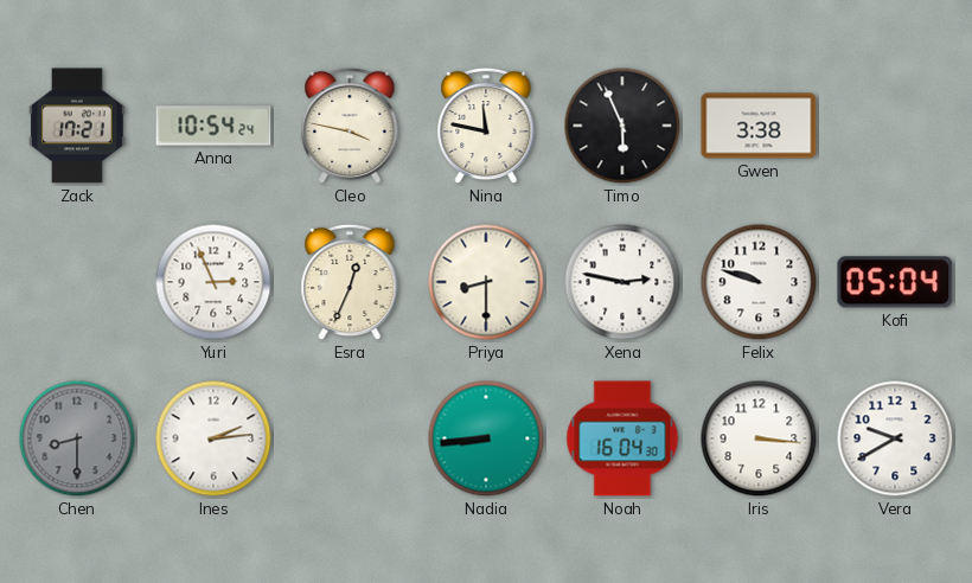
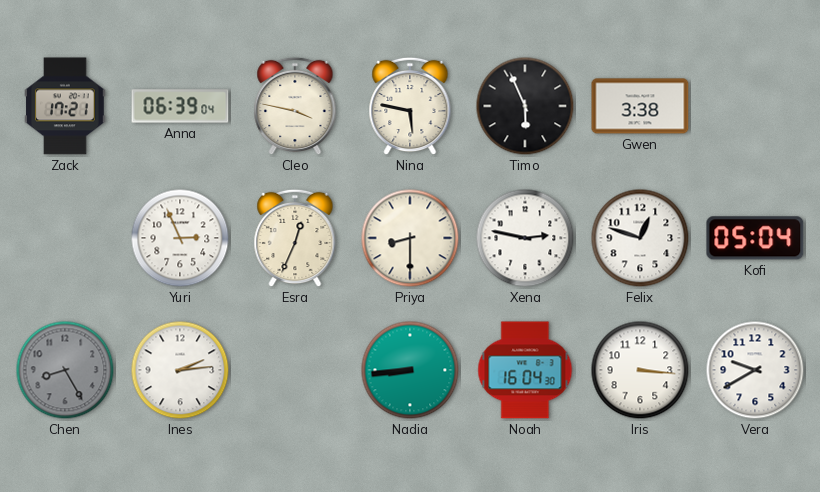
Anna: 10:54 -> 06:39
Nina: 11:47 -> 5:47
Felix: 9:48 -> 12:48
Chen: 8:30 -> 8:25
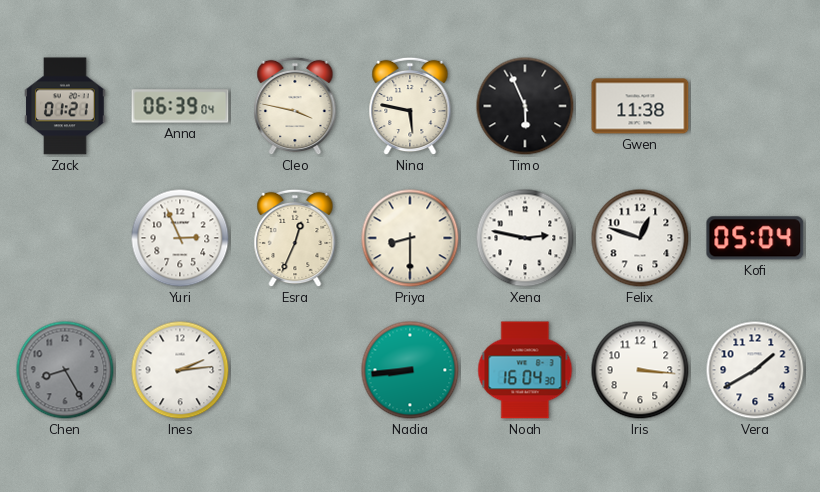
Zack: 17:21 -> 01:21
Gwen: 3:38 -> 11:38
Vera: 9:40 -> 1:40
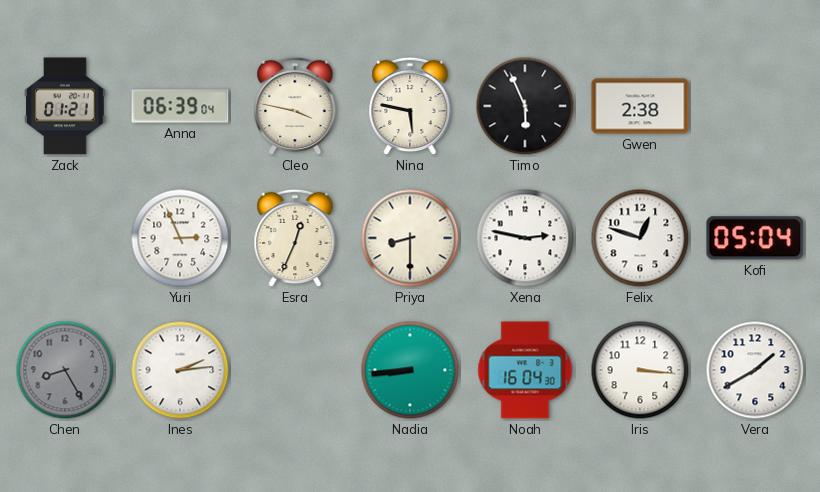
Gwen: 11:38 -> 2:38
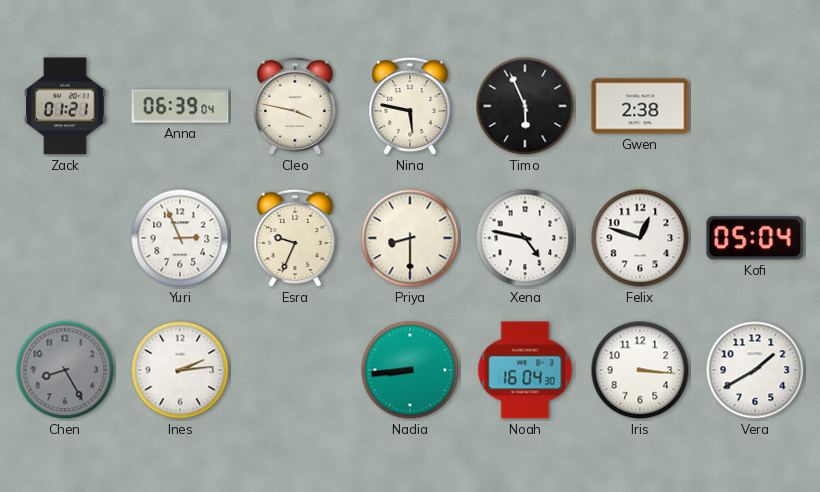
Esra: 12:34 -> 9:34
Xena: 2:47 -> 4:47
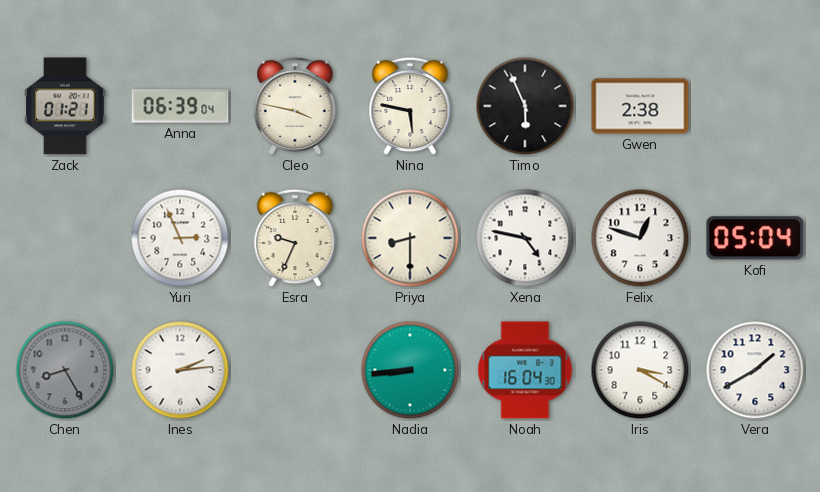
Iris: 3:16 -> 3:20
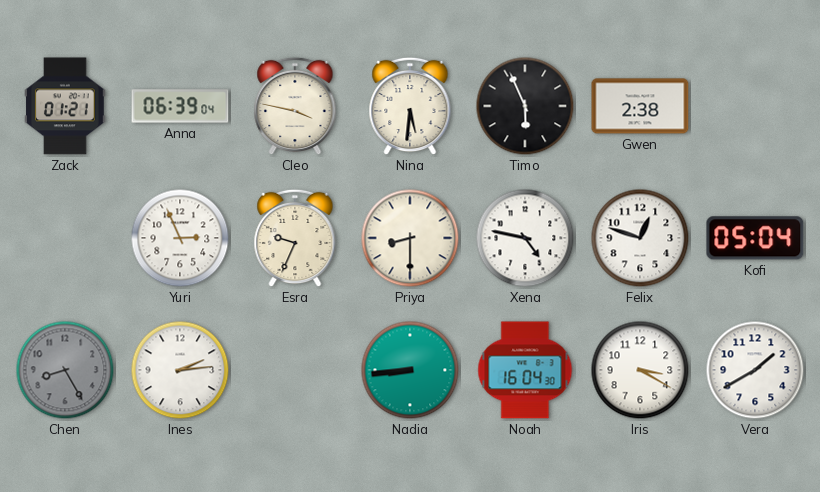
Nina: 5:47 -> 5:31
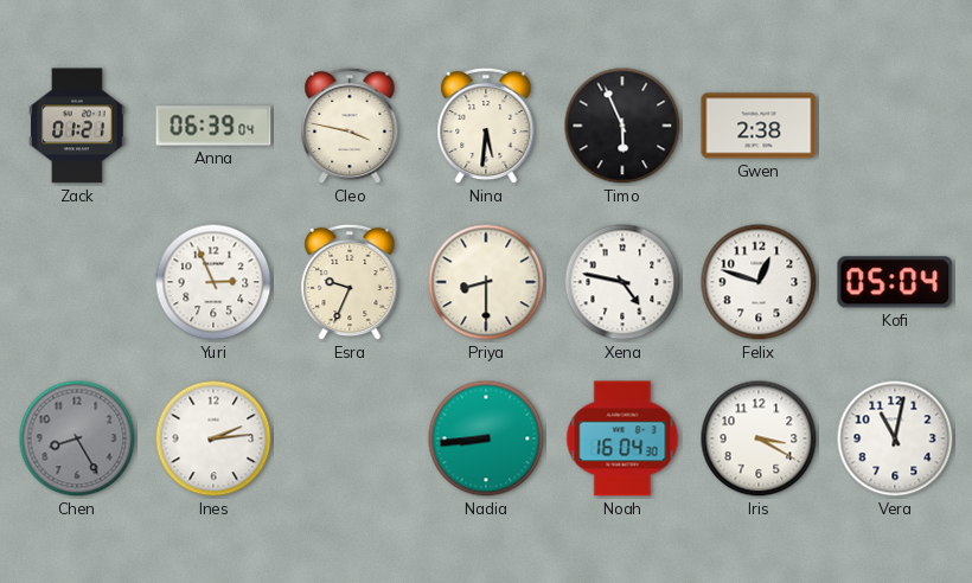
Vera: 1:40 -> 11:02
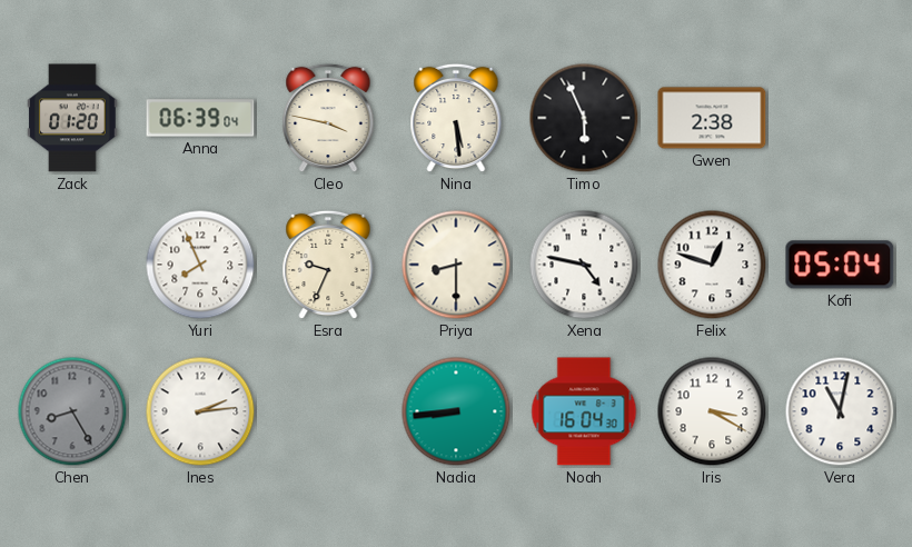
Zack: 01:21 -> 01:20
Nina: 5:31 -> 5:29
Yuri: 2:56 -> 7:56
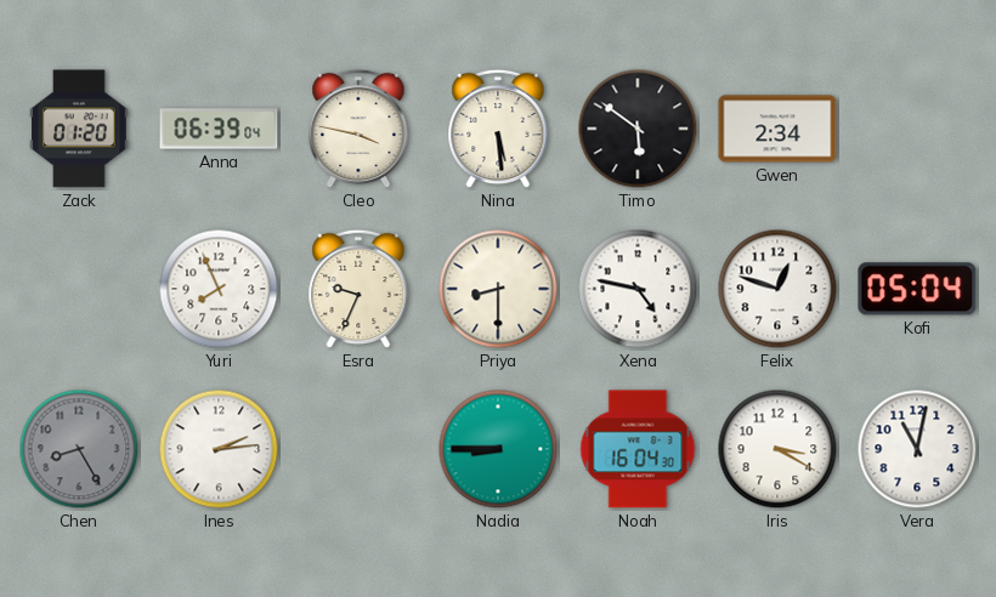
Timo: 5:56 -> 5:51
Gwen: 2:38 -> 2:34
Nadia: 8:44 -> 8:45
